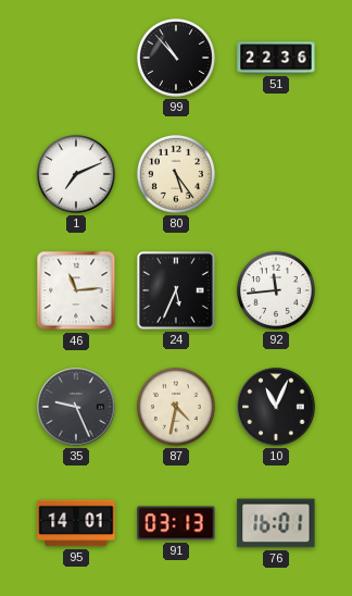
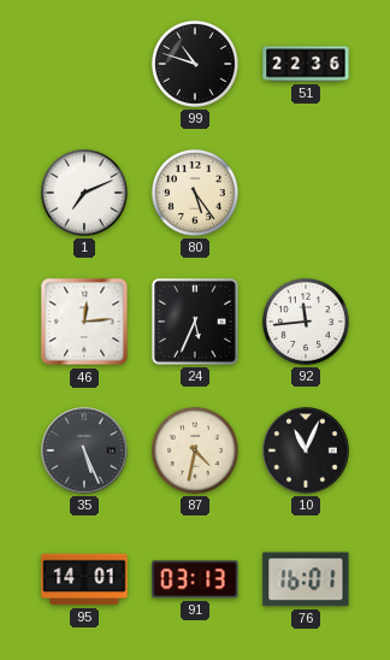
99: 10:53 -> 10:48
46: 11:14 -> 12:14
35: 9:26 -> 5:26
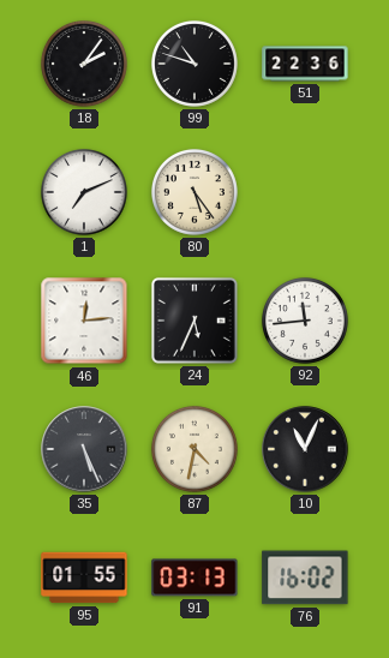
18: none -> 2:06
95: 14:01 -> 01:55
76: 16:01 -> 16:02
